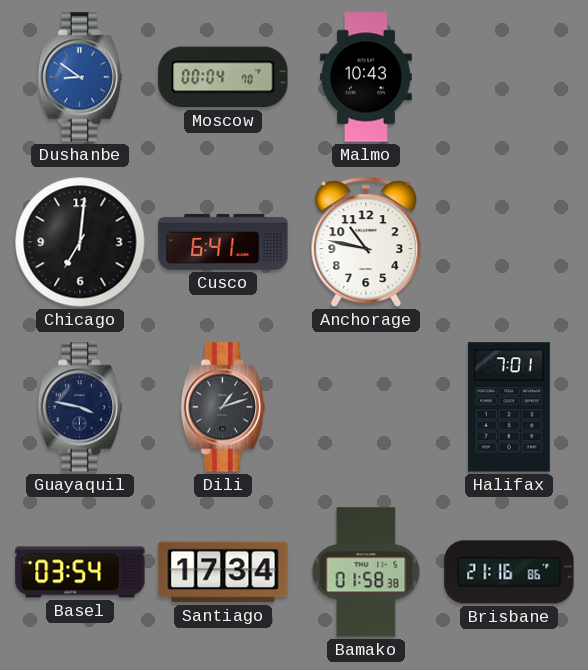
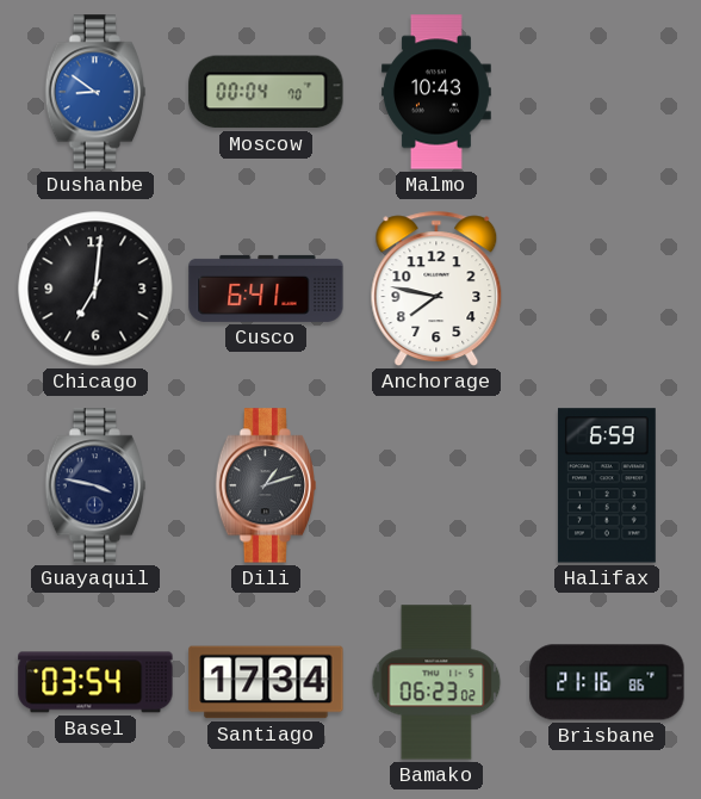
Anchorage: 10:47 -> 7:47
Halifax: 7:01 -> 6:59
Bamako: 01:58 -> 06:23
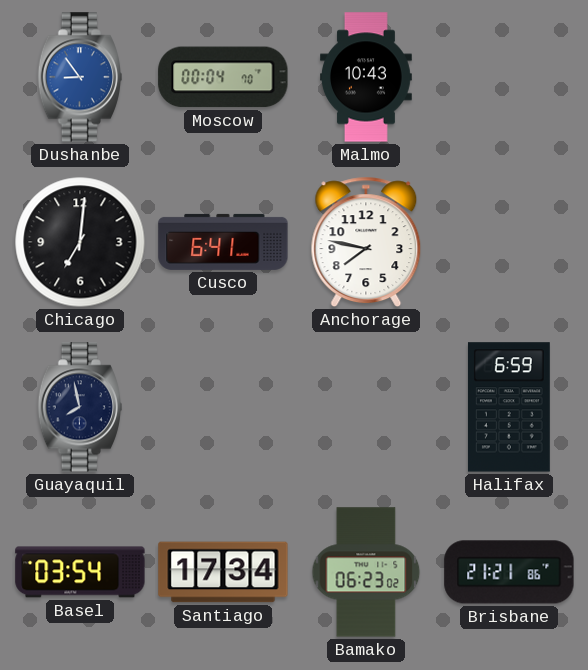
Dushanbe: 8:51 -> 8:54
Guayaquil: 3:47 -> 7:58
Dili: 1:12 -> none
Brisbane: 21:16 -> 21:21
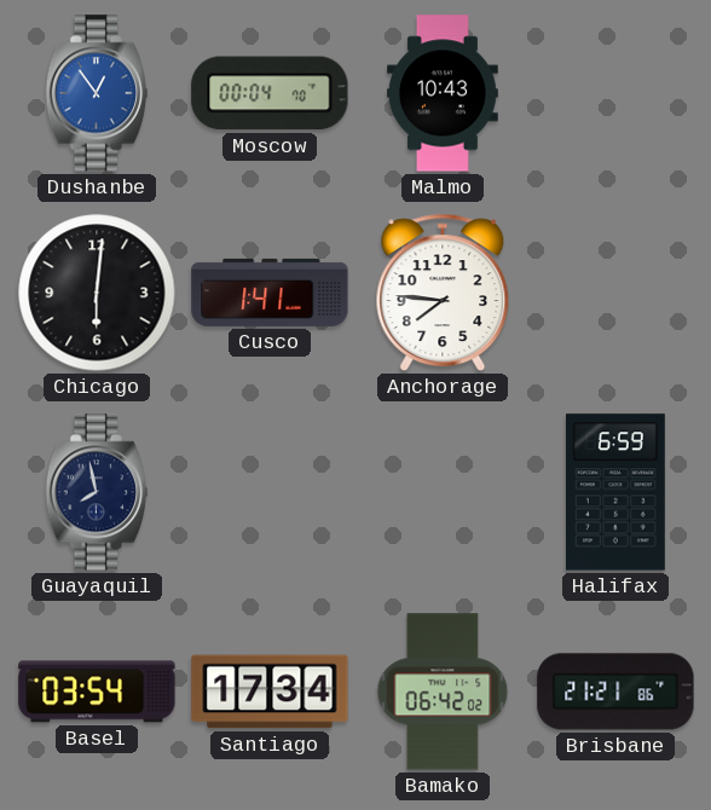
Dushanbe: 8:54 -> 12:54
Chicago: 7:01 -> 6:01
Cusco: 6:41 -> 1:41
Anchorage: 7:47 -> 7:46
Bamako: 06:23 -> 06:42
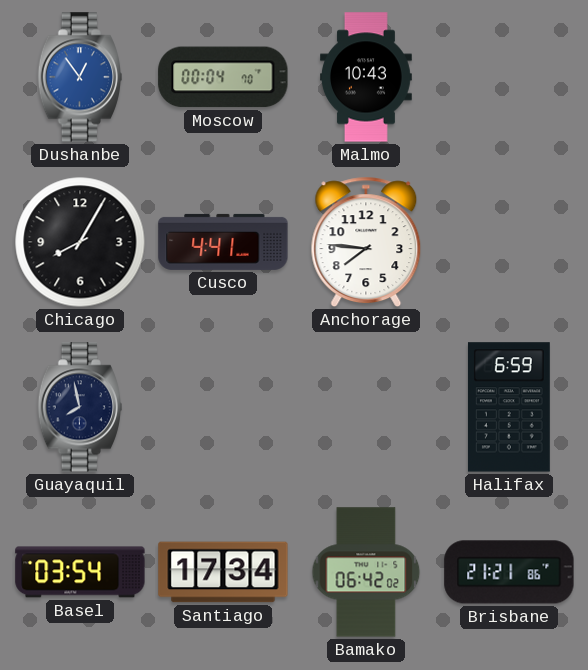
Chicago: 6:01 -> 8:05
Cusco: 1:41 -> 4:41
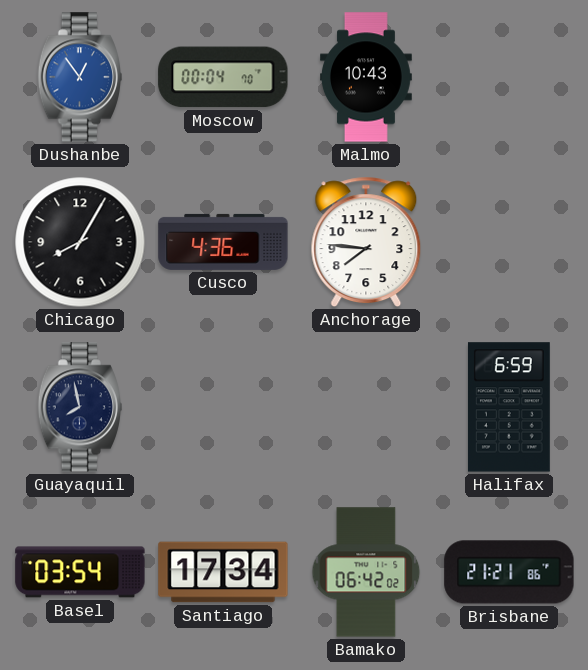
Cusco: 4:41 -> 4:36
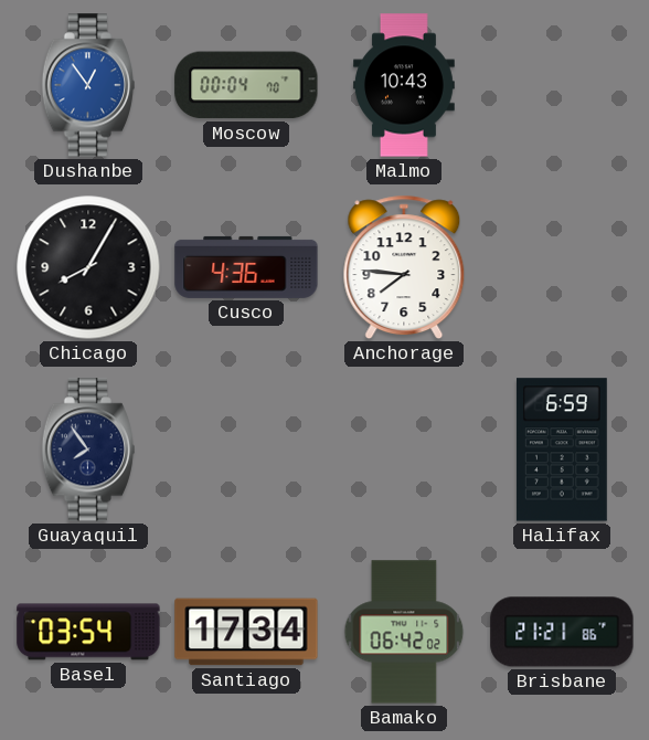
Guayaquil: 7:58 -> 7:54
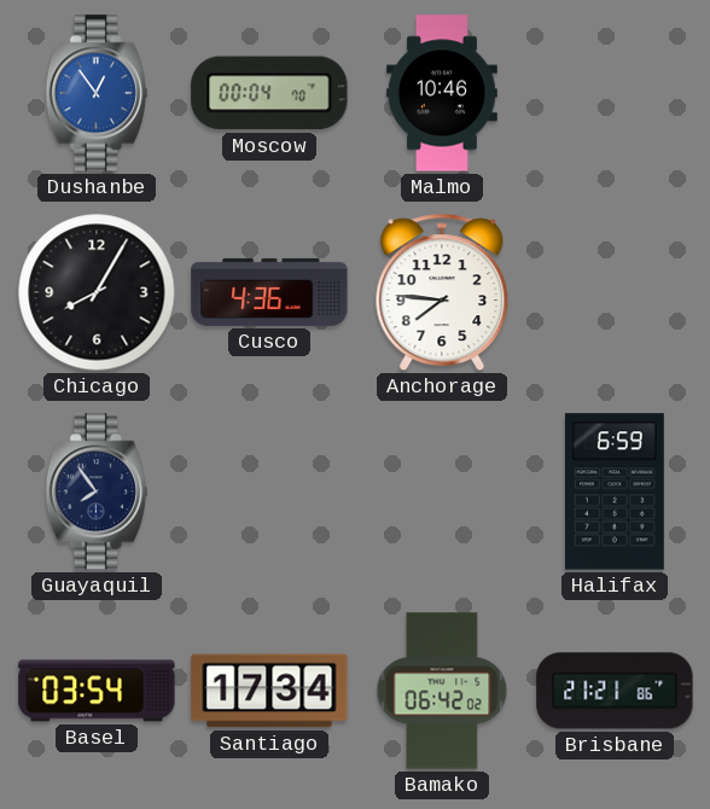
Malmo: 10:43 -> 10:46
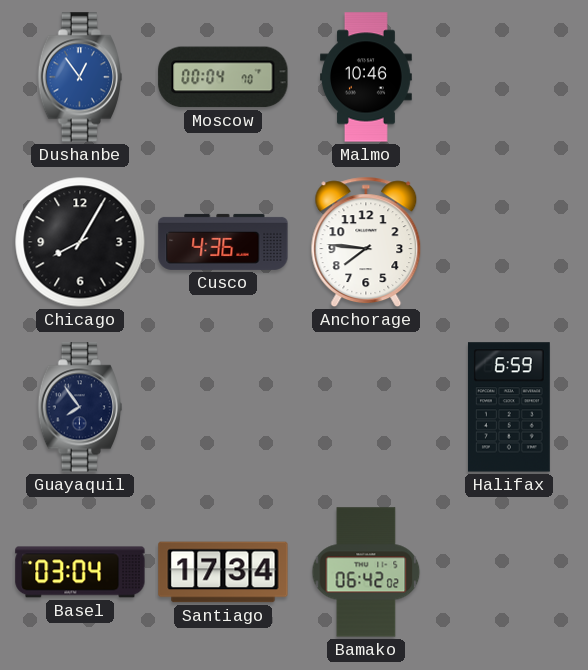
Basel: 03:54 -> 03:04
Brisbane: 21:21 -> none
